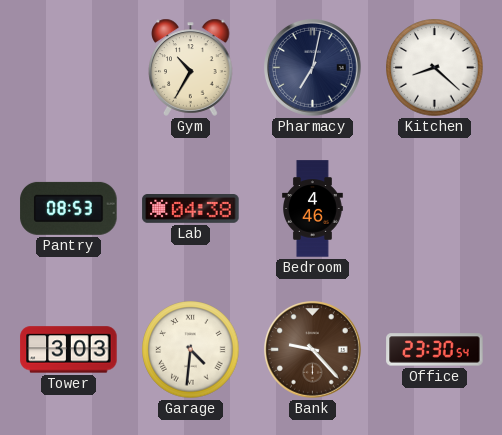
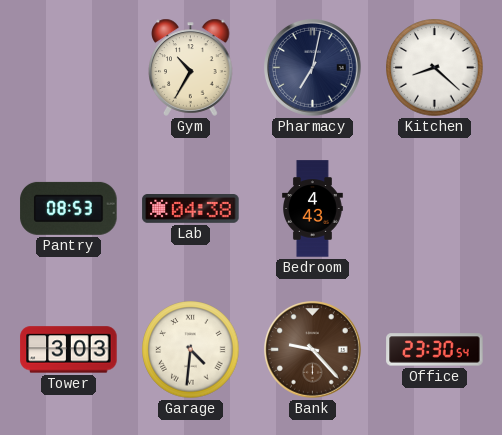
Bedroom: 4:46 -> 4:43
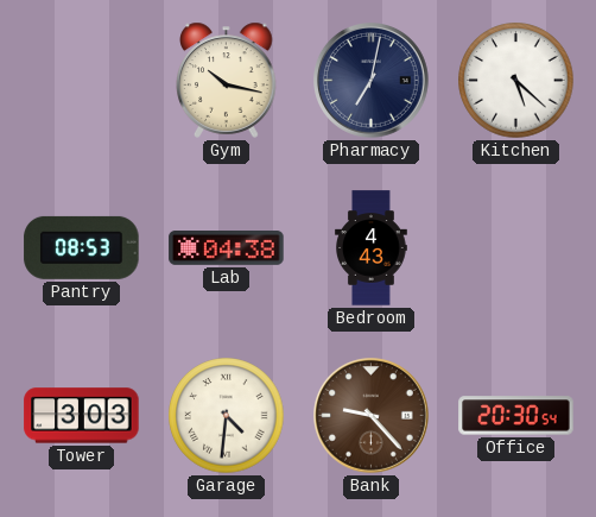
Gym: 10:35 -> 10:17
Kitchen: 8:22 -> 5:22
Office: 23:30 -> 20:30
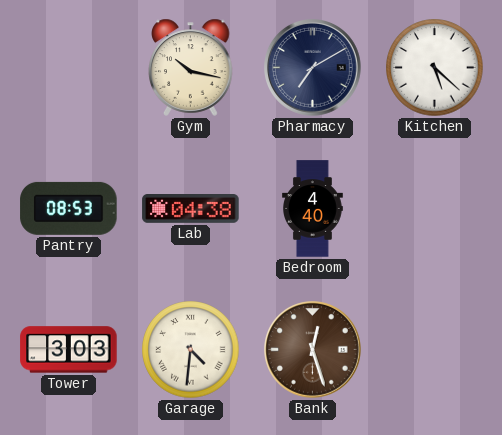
Pharmacy: 7:02 -> 7:10
Bedroom: 4:43 -> 4:40
Bank: 9:23 -> 12:27
Office: 20:30 -> none
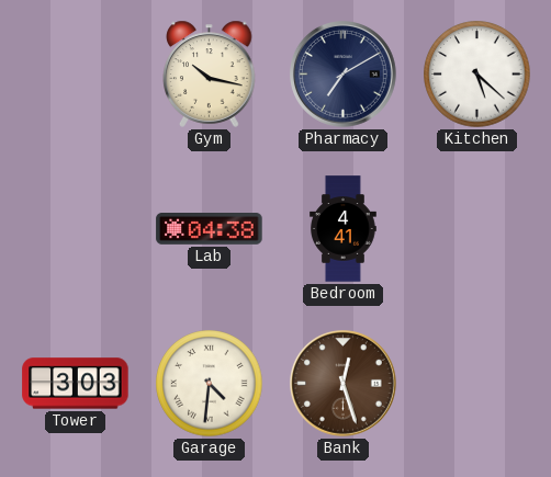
Pantry: 08:53 -> none
Bedroom: 4:40 -> 4:41
